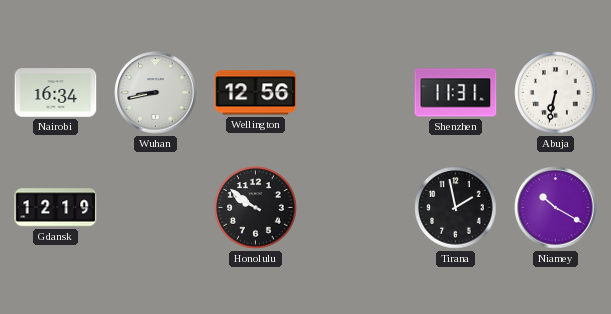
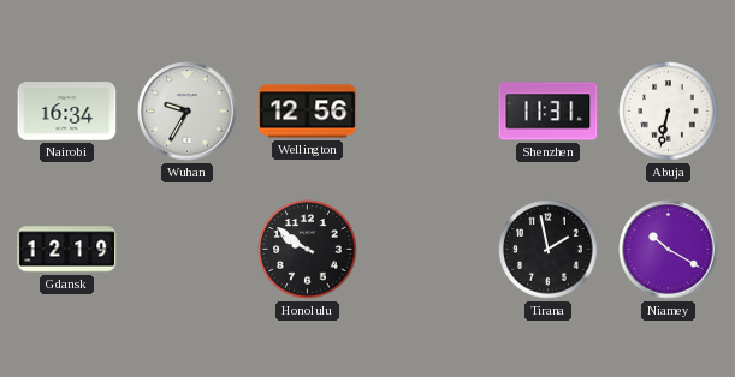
Wuhan: 8:43 -> 9:35
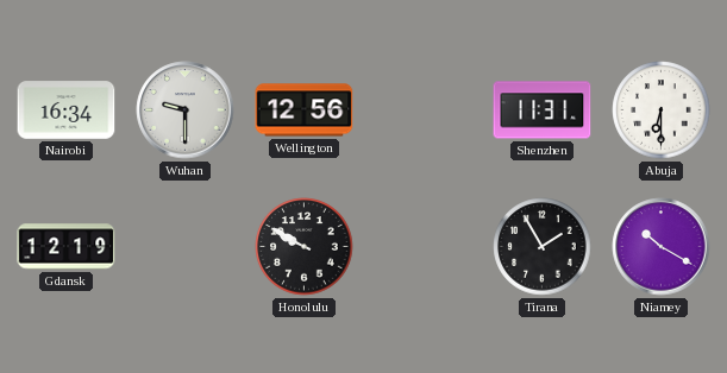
Wuhan: 9:35 -> 9:30
Abuja: 6:32 -> 6:30
Honolulu: 9:51 -> 9:50
Tirana: 1:58 -> 1:55
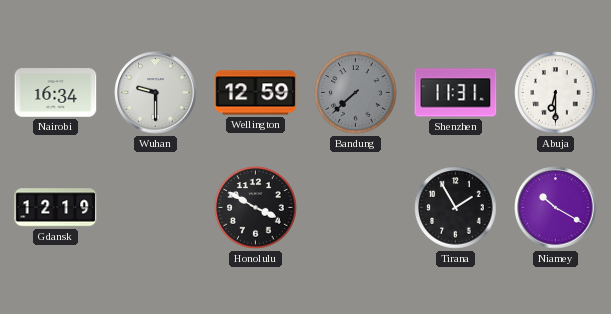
Wellington: 12:56 -> 12:59
Bandung: none -> 7:38
Honolulu: 9:50 -> 3:50
